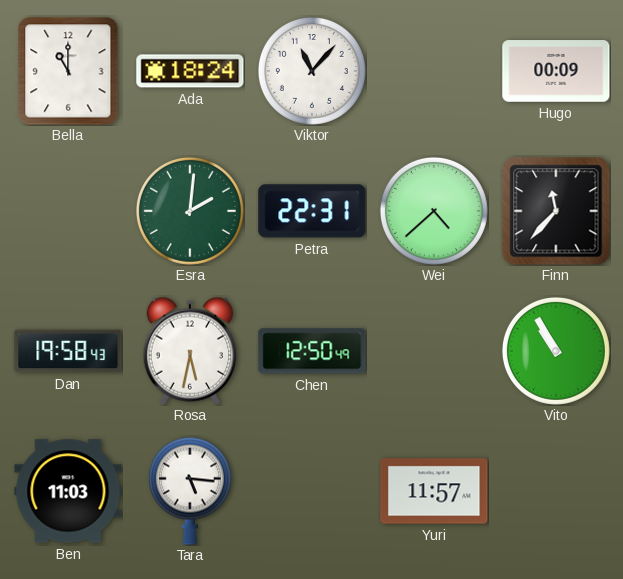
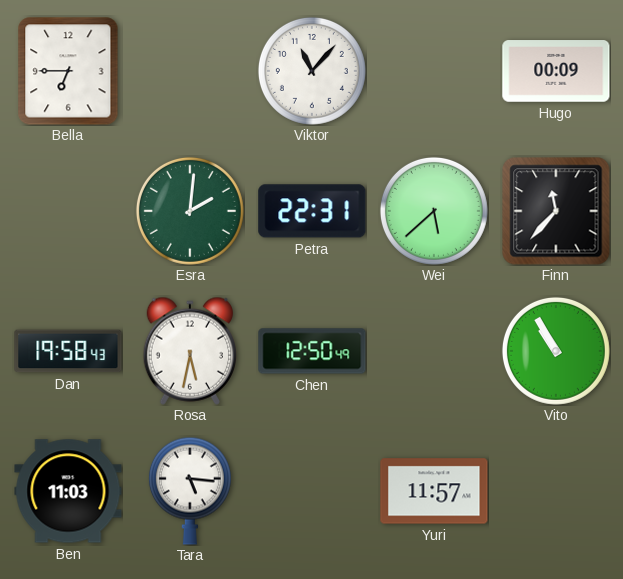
Bella: 11:00 -> 6:45
Ada: 18:24 -> none
Wei: 4:38 -> 5:38
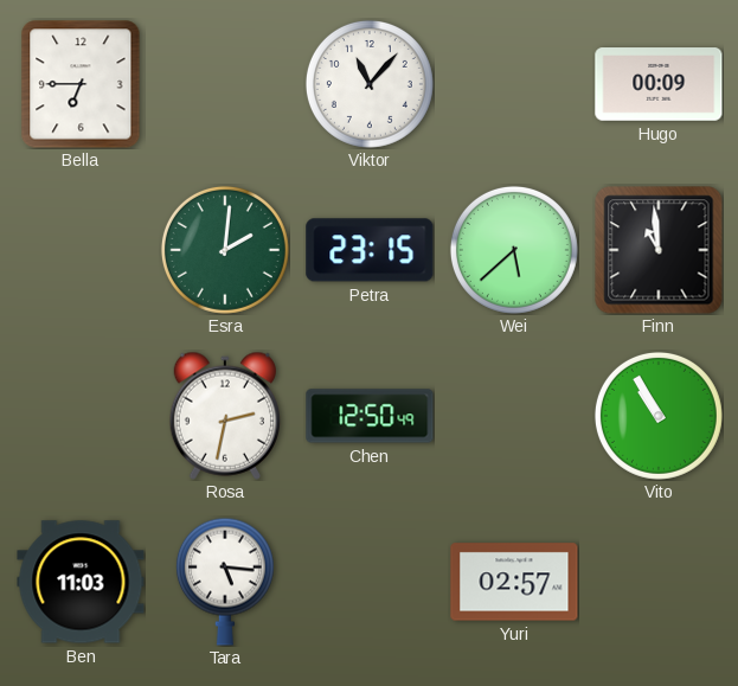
Petra: 22:31 -> 23:15
Finn: 11:37 -> 10:59
Dan: 19:58 -> none
Rosa: 5:32 -> 2:32
Yuri: 11:57 -> 02:57
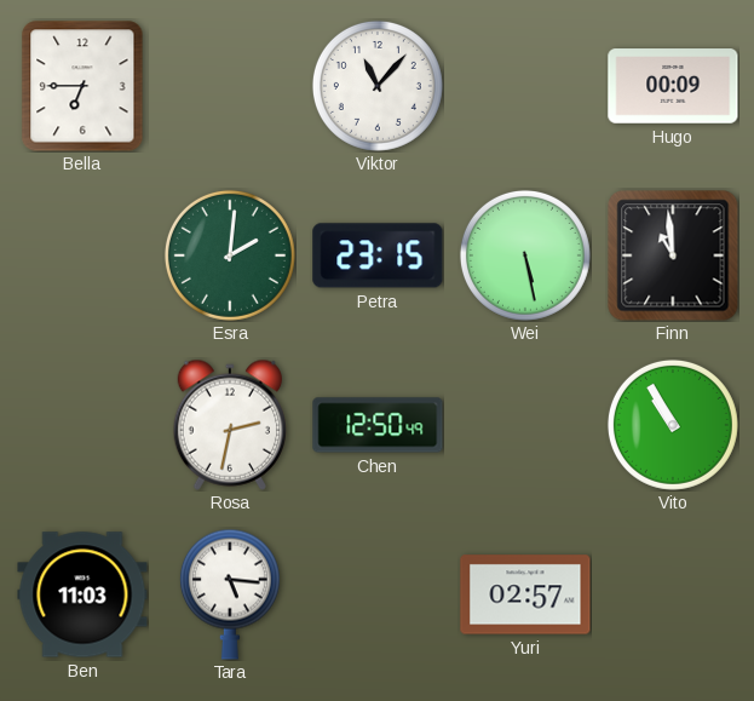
Wei: 5:38 -> 5:28
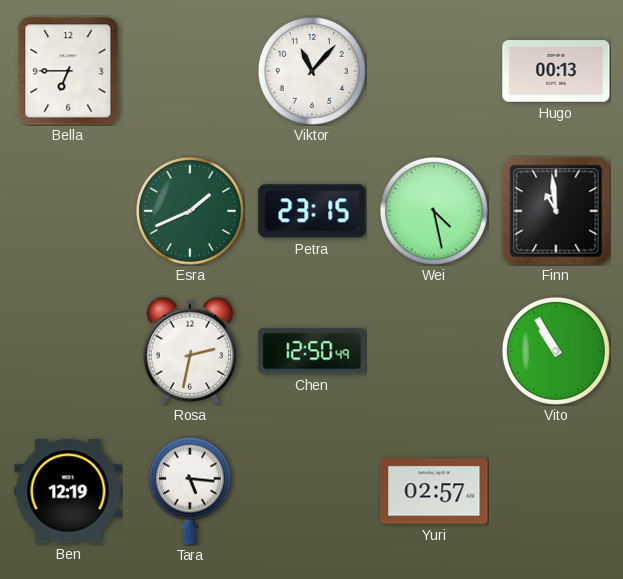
Hugo: 00:09 -> 00:13
Esra: 2:01 -> 1:41
Wei: 5:28 -> 4:28
Ben: 11:03 -> 12:19
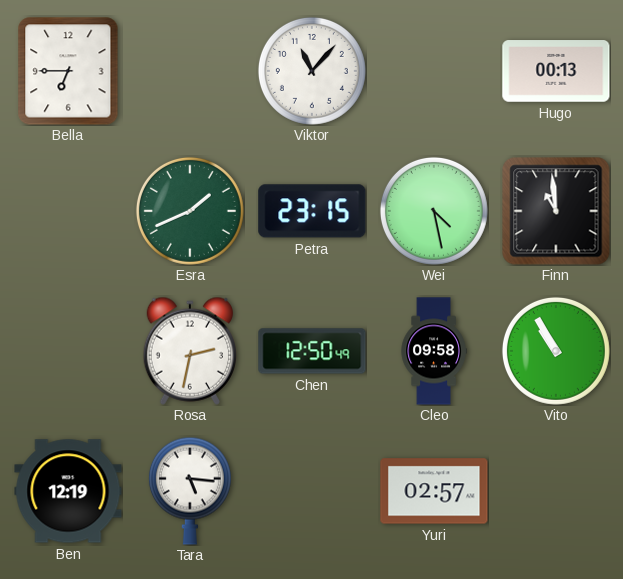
Cleo: none -> 09:58
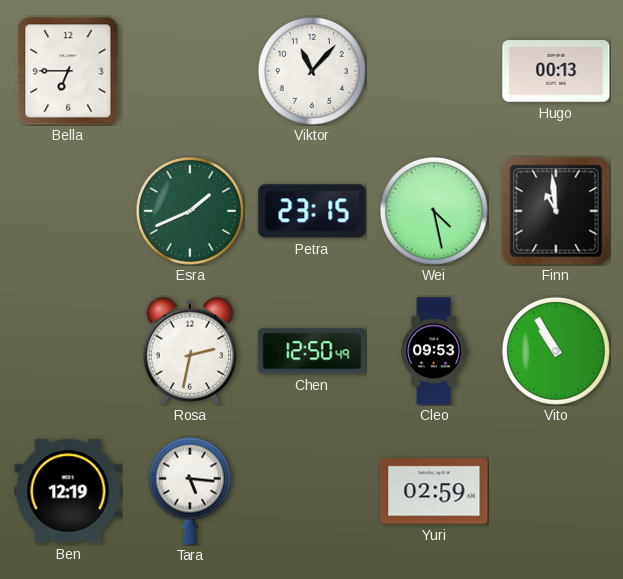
Cleo: 09:58 -> 09:53
Yuri: 02:57 -> 02:59
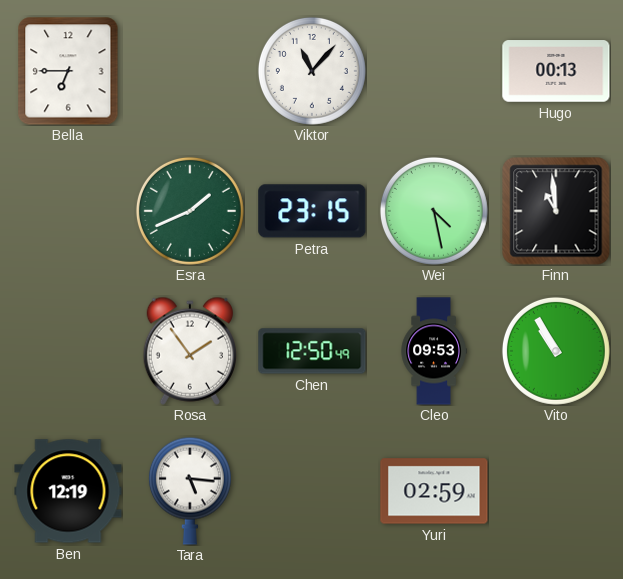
Rosa: 2:32 -> 1:54
